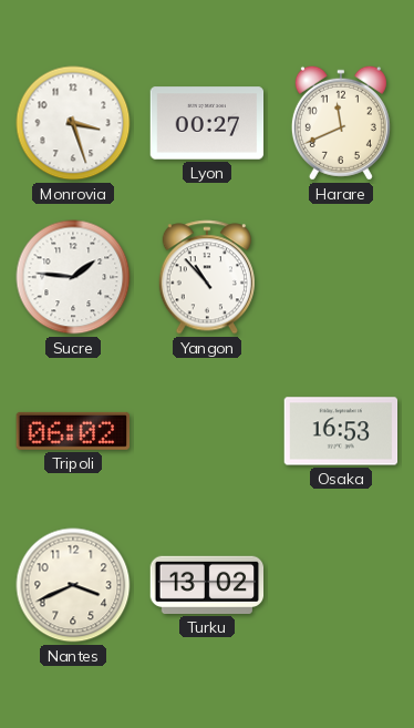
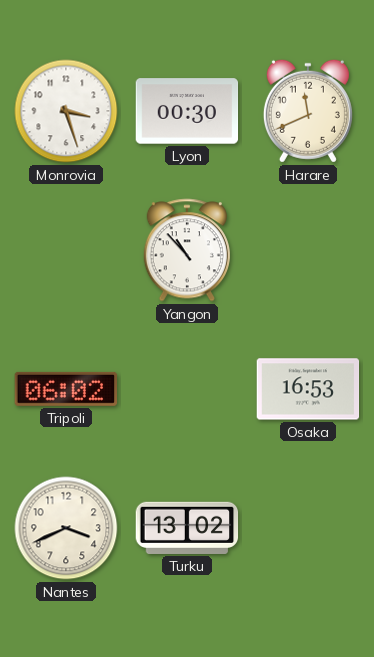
Lyon: 00:27 -> 00:30
Sucre: 1:46 -> none
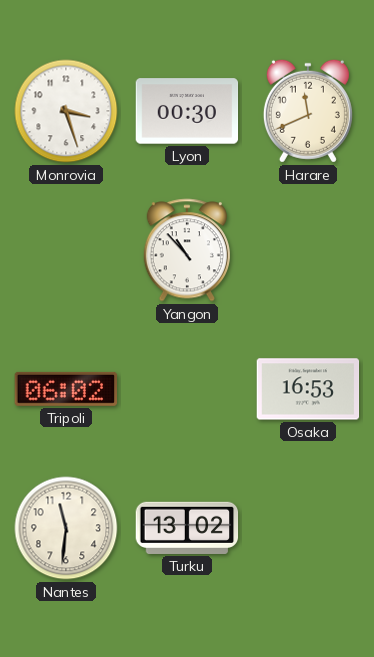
Nantes: 3:41 -> 11:31
